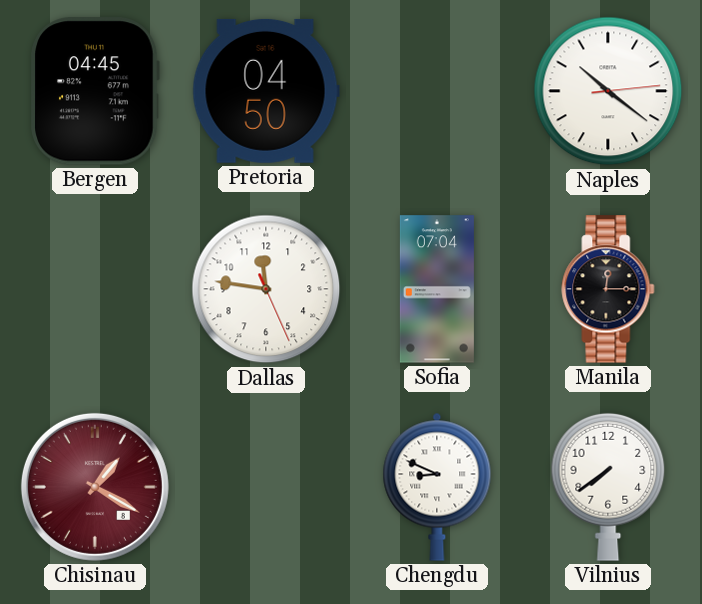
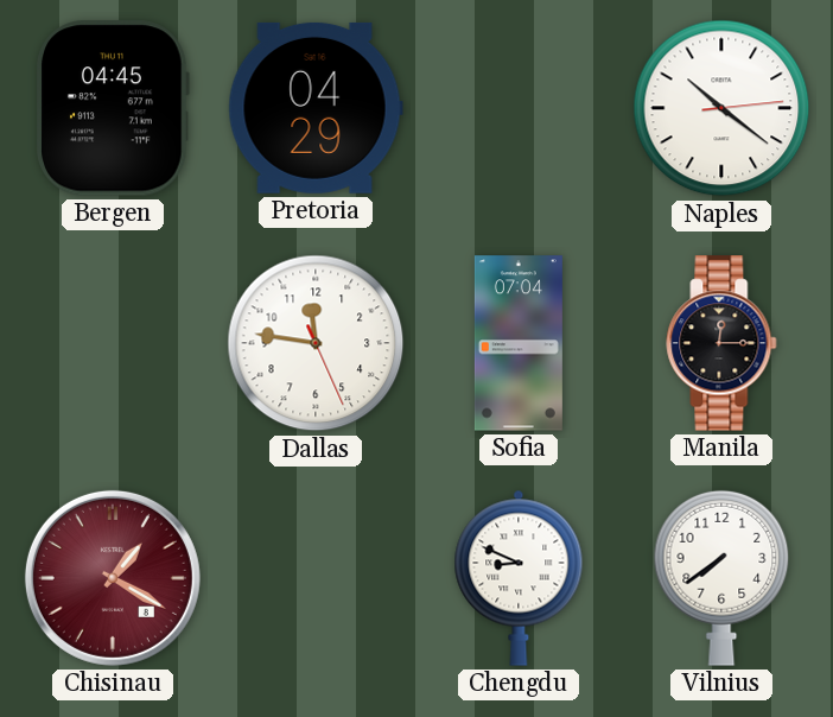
Pretoria: 04:50 -> 04:29
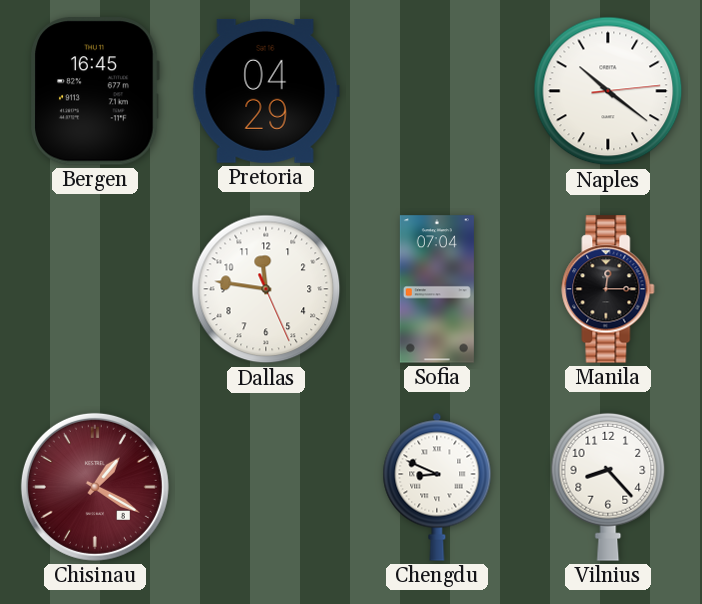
Bergen: 04:45 -> 16:45
Vilnius: 7:39 -> 8:23
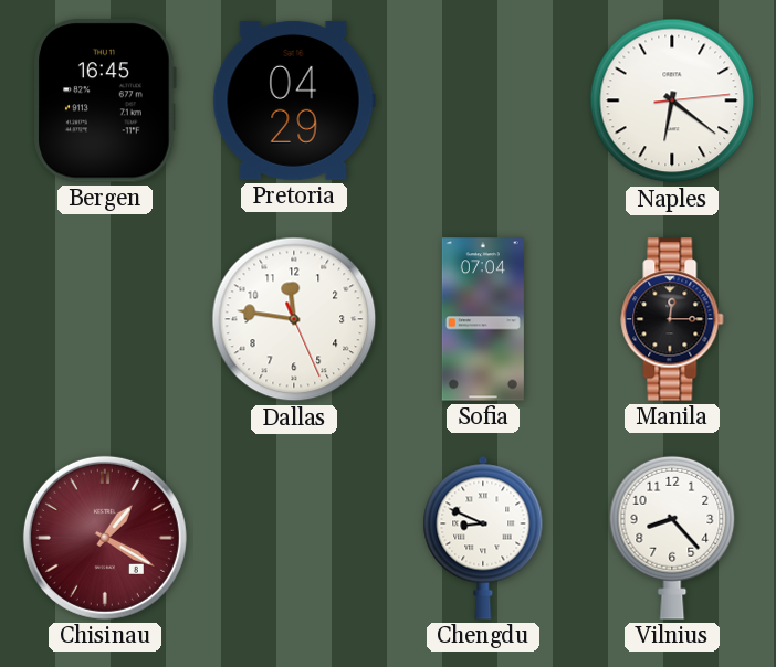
Naples: 10:21 -> 6:21
